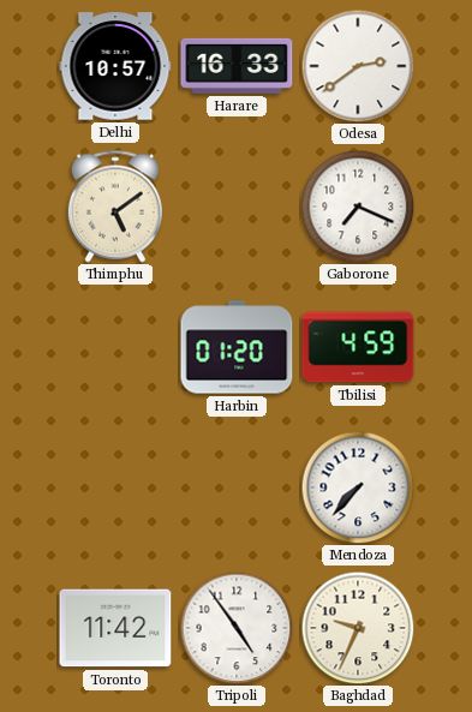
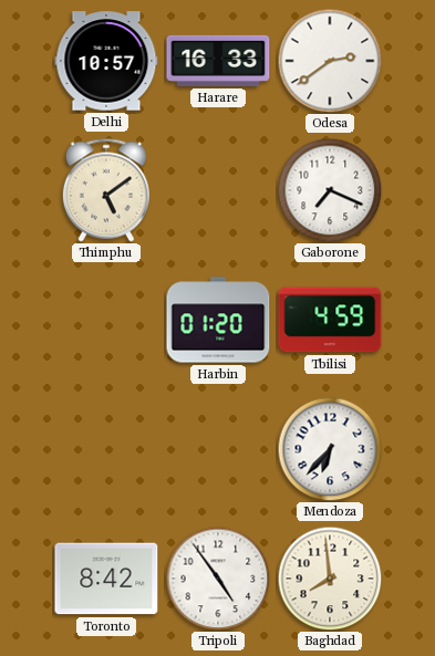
Mendoza: 7:37 -> 6:37
Toronto: 11:42 -> 8:42
Baghdad: 9:34 -> 7:59
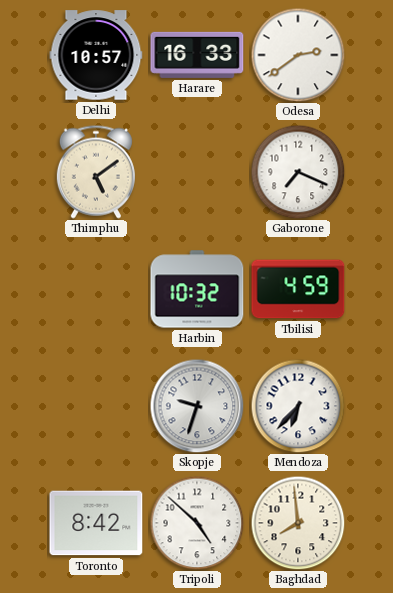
Harbin: 01:20 -> 10:32
Skopje: none -> 9:33
Tripoli: 4:54 -> 4:52
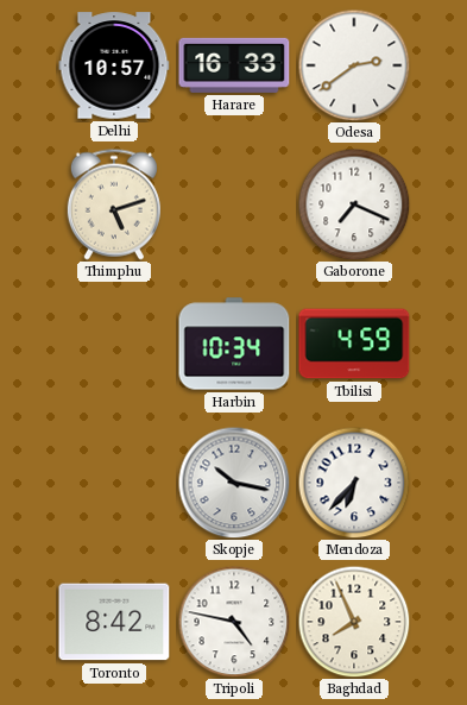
Thimphu: 5:09 -> 5:12
Harbin: 10:32 -> 10:34
Skopje: 9:33 -> 10:17
Tripoli: 4:52 -> 4:47
Baghdad: 7:59 -> 7:56
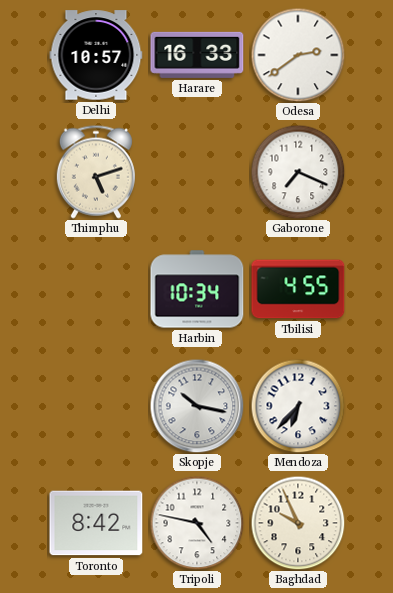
Tbilisi: 4:59 -> 4:55
Baghdad: 7:56 -> 9:56
